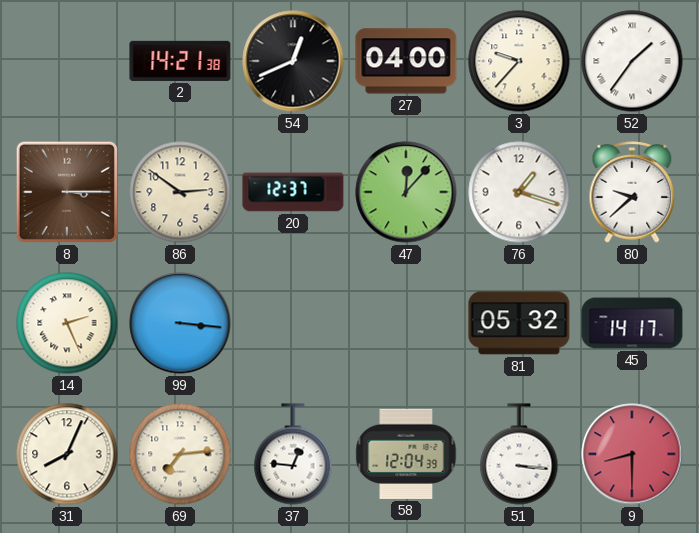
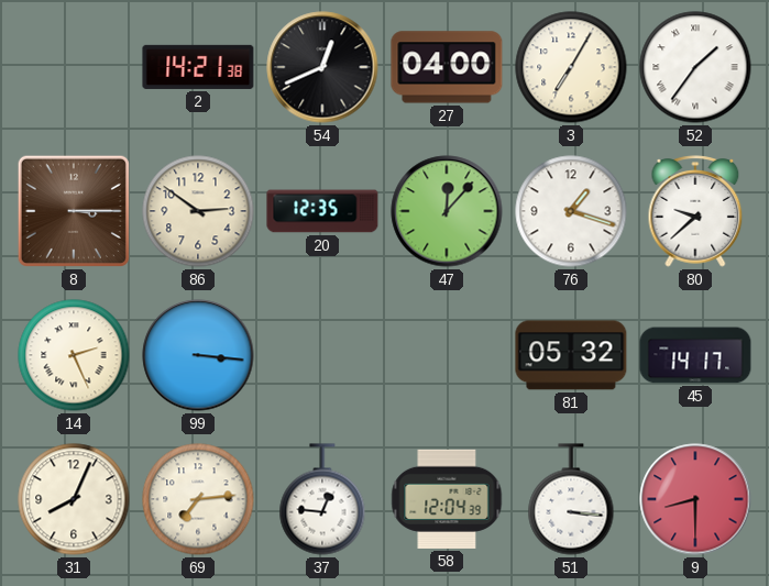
3: 9:37 -> 7:05
20: 12:37 -> 12:35
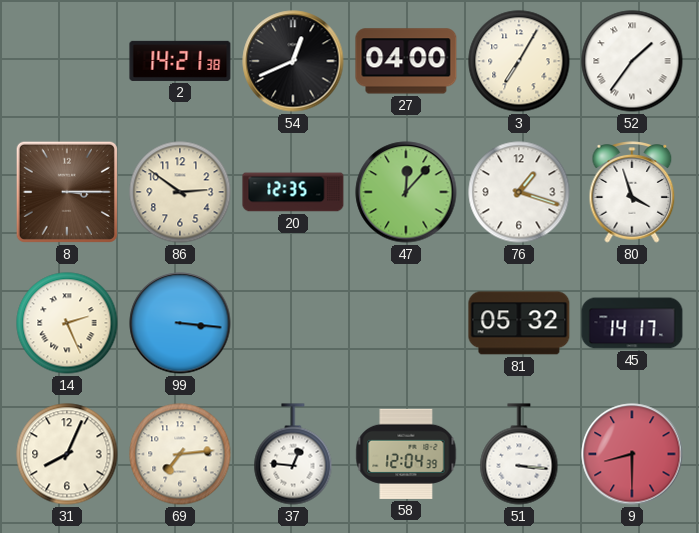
80: 9:38 -> 3:57
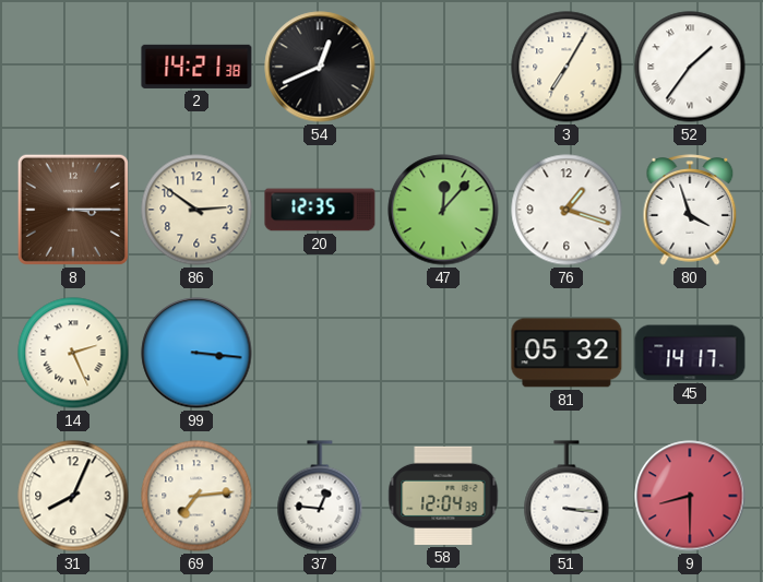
27: 04:00 -> none
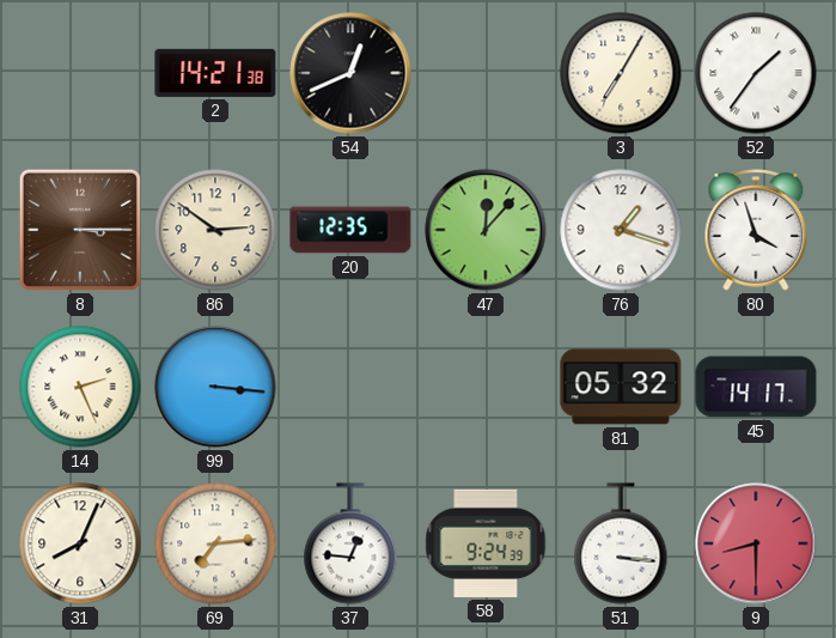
58: 12:04 -> 9:24
